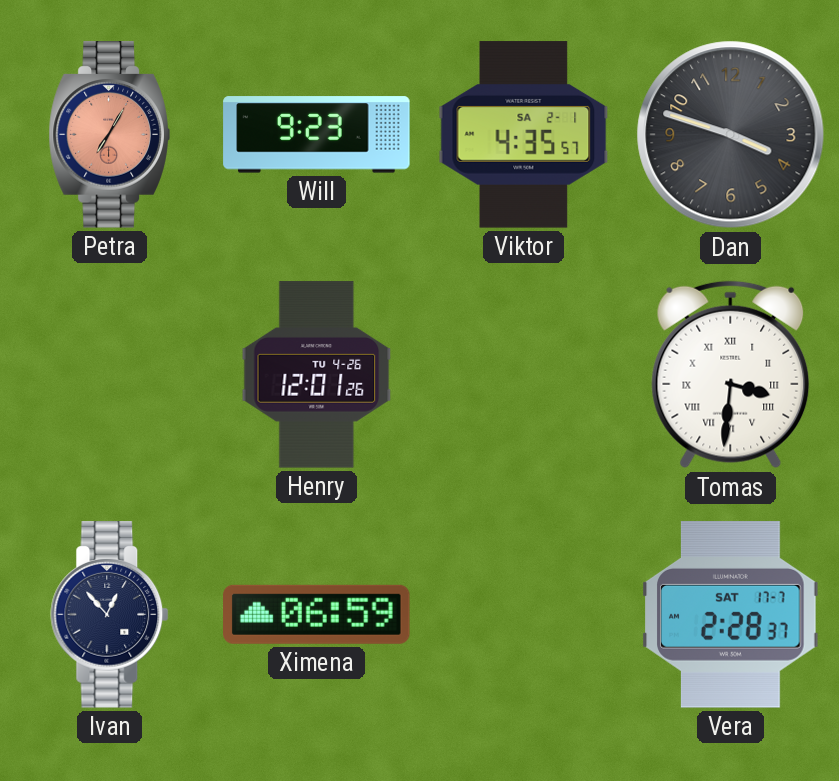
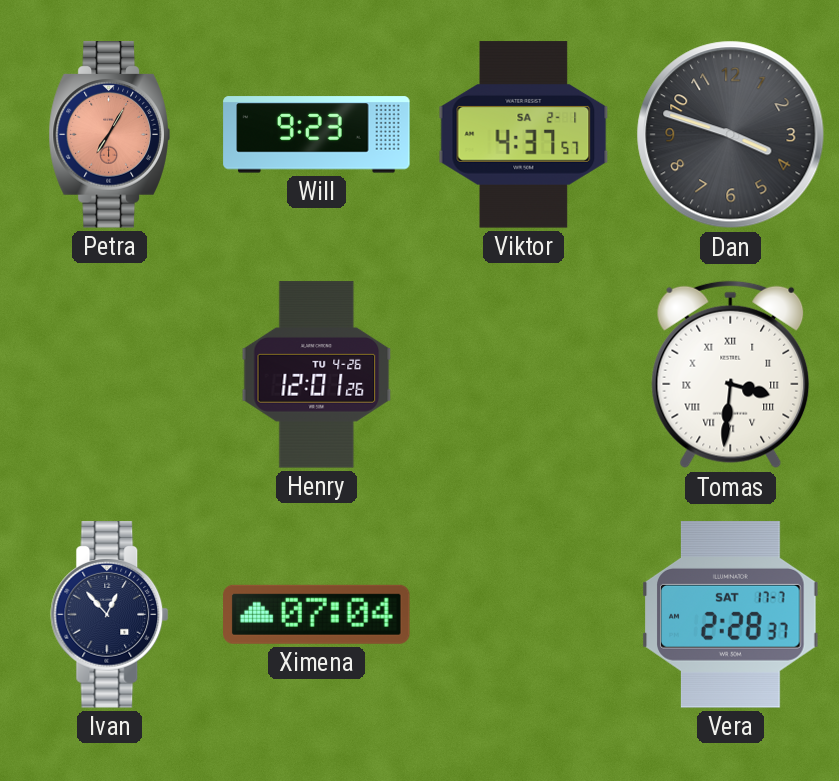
Viktor: 4:35 -> 4:37
Ximena: 06:59 -> 07:04
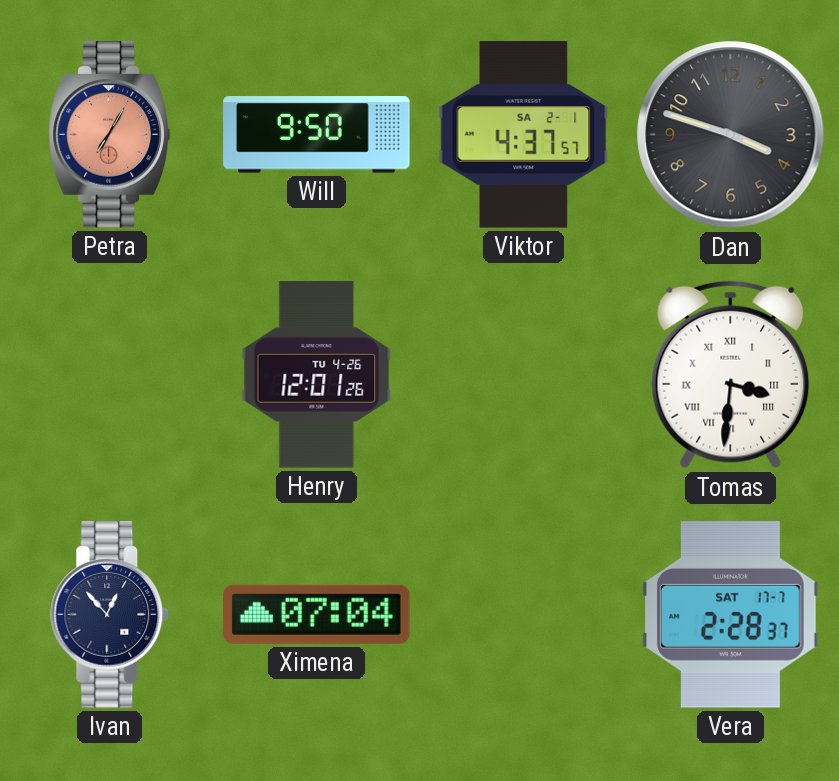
Will: 9:23 -> 9:50
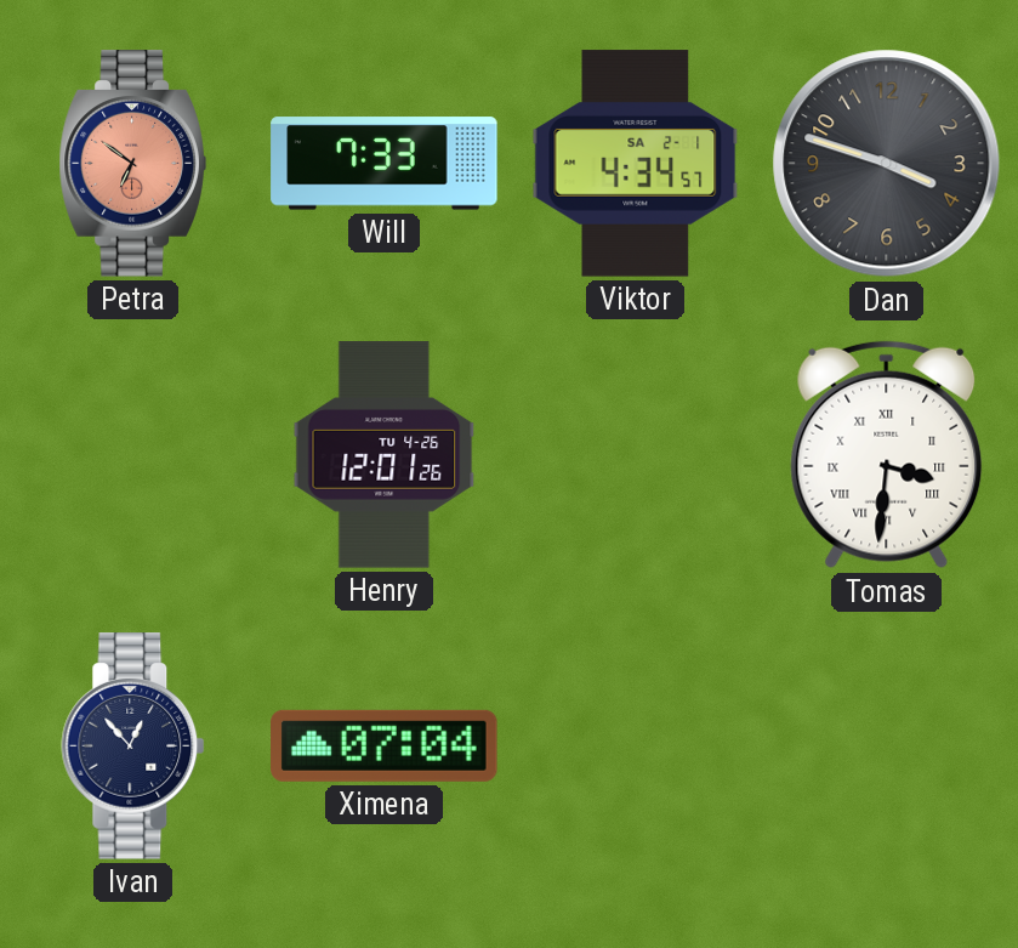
Petra: 7:05 -> 6:51
Will: 9:50 -> 7:33
Viktor: 4:37 -> 4:34
Vera: 2:28 -> none
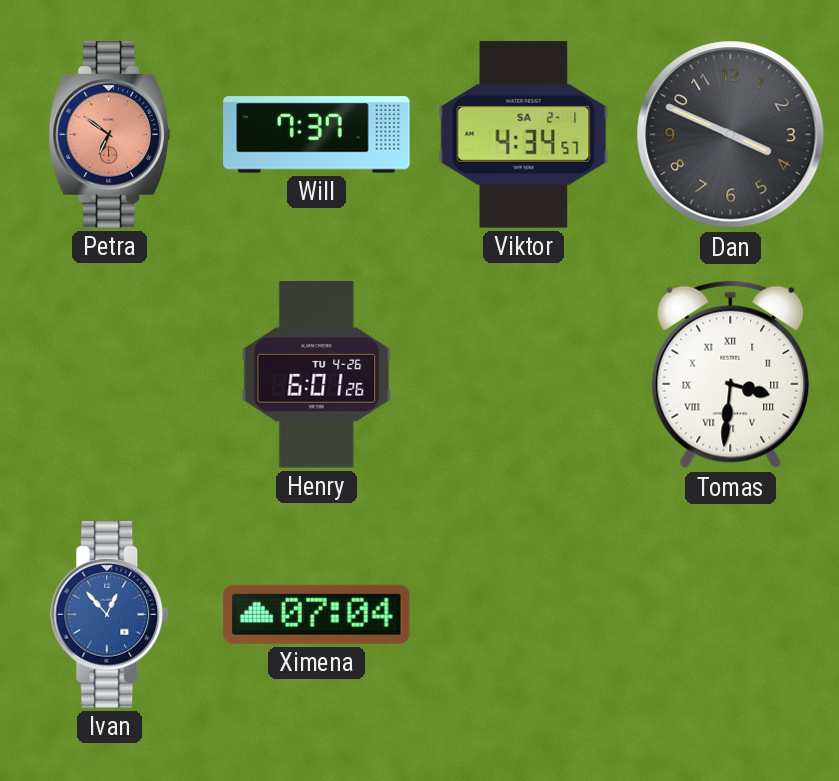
Will: 7:33 -> 7:37
Dan: 3:48 -> 3:49
Henry: 12:01 -> 6:01
Ivan dial: navy -> blue
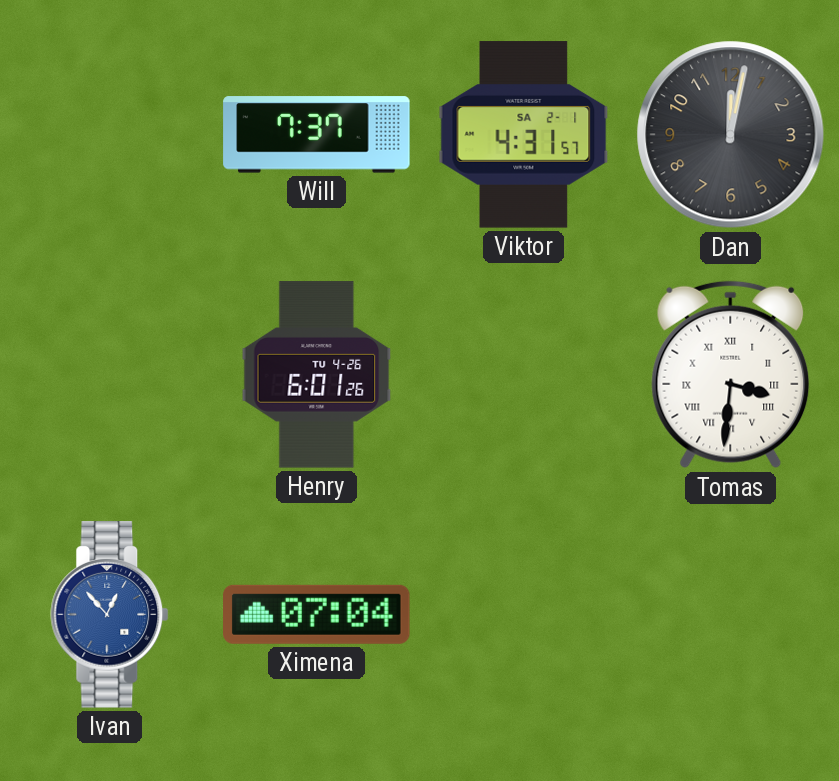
Petra: 6:51 -> none
Viktor: 4:34 -> 4:31
Dan: 3:49 -> 12:02
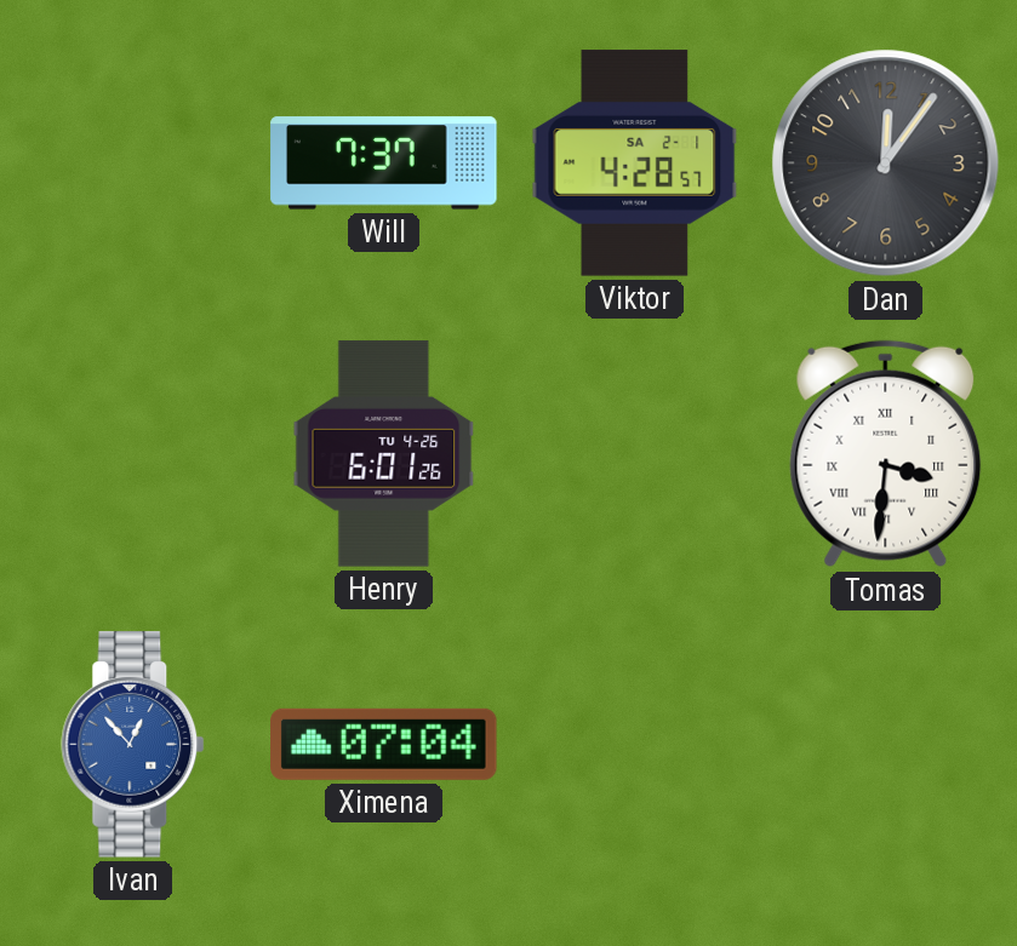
Viktor: 4:31 -> 4:28
Dan: 12:02 -> 12:06
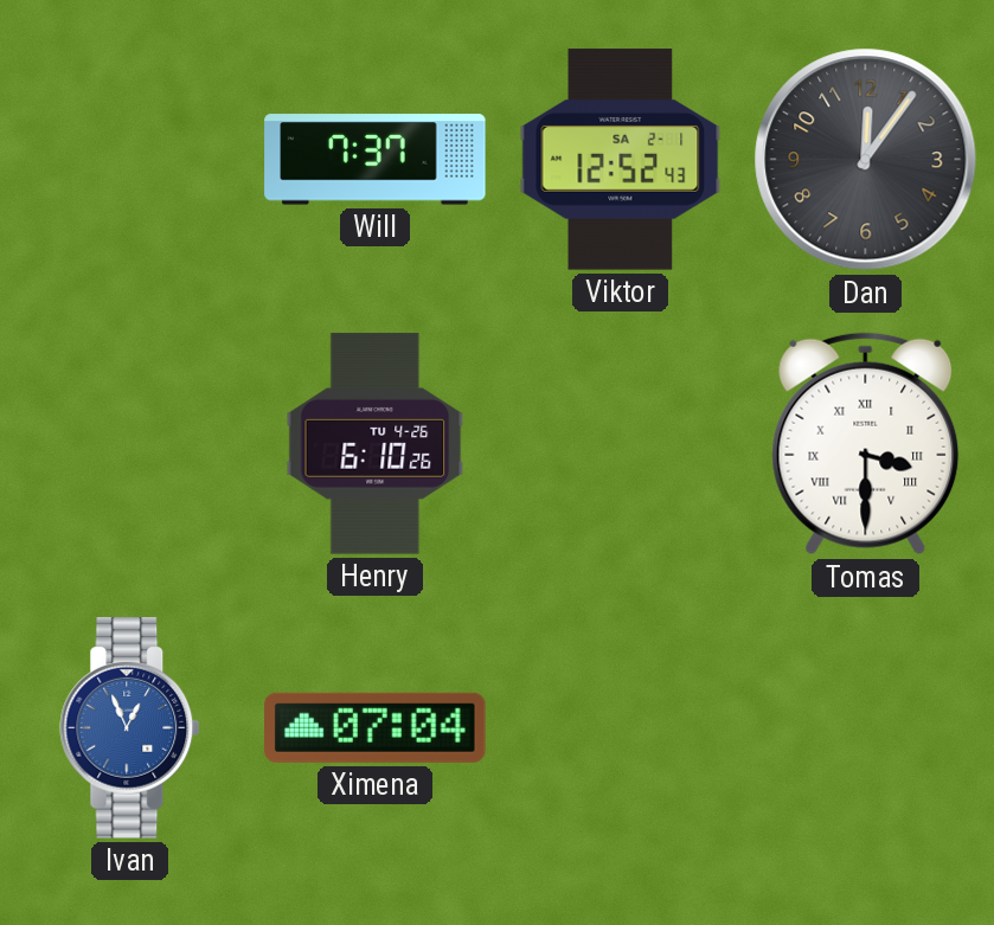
Viktor: 4:28 -> 12:52
Henry: 6:01 -> 6:10
Tomas: 3:31 -> 3:30
Ivan: 12:53 -> 12:56
